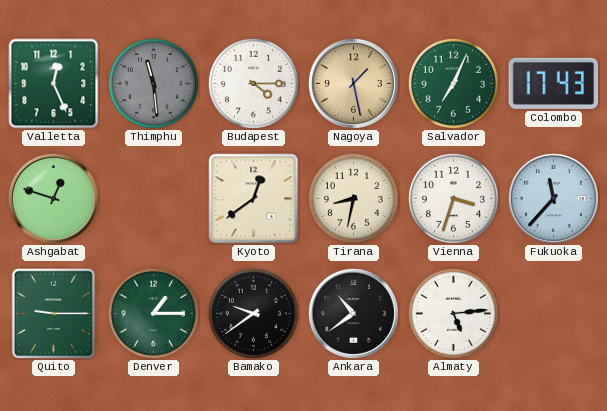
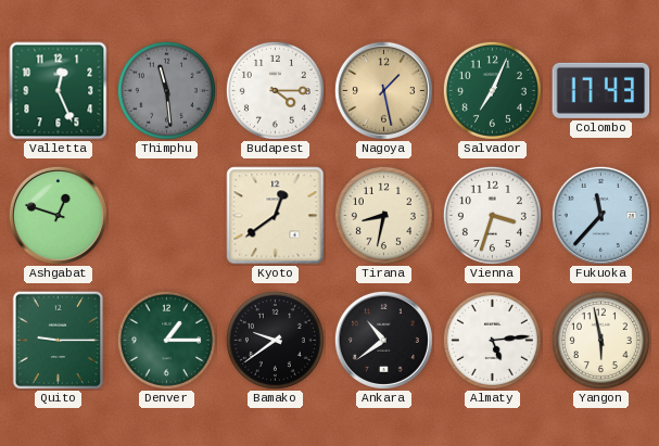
Yangon: none -> 5:58
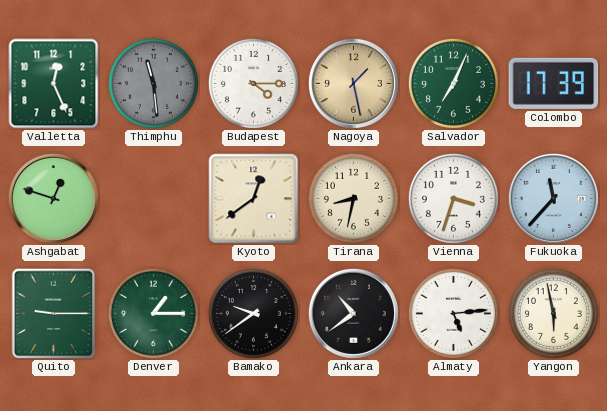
Colombo: 17:43 -> 17:39
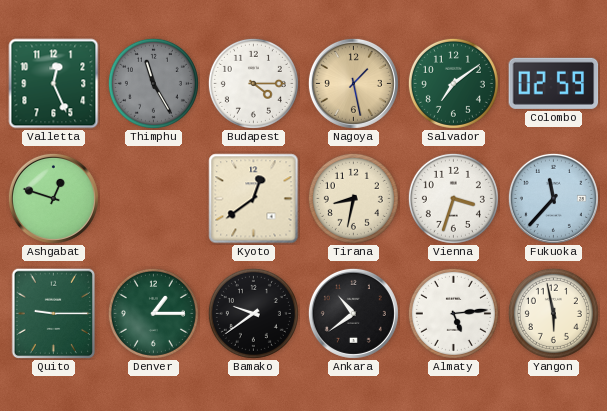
Thimphu: 11:29 -> 11:25
Salvador: 7:04 -> 7:09
Colombo: 17:39 -> 02:59
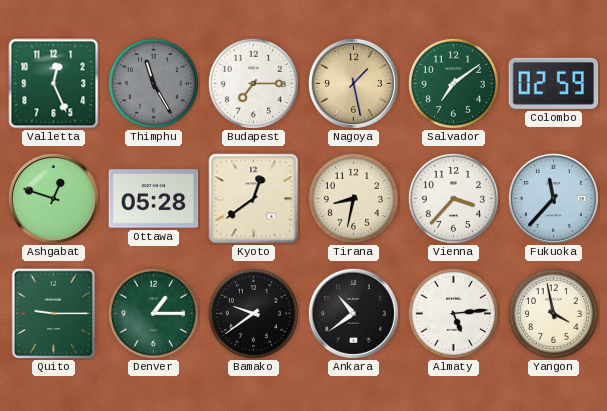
Budapest: 4:15 -> 7:15
Ottawa: none -> 05:28
Vienna: 3:33 -> 3:37
Yangon: 5:58 -> 3:58
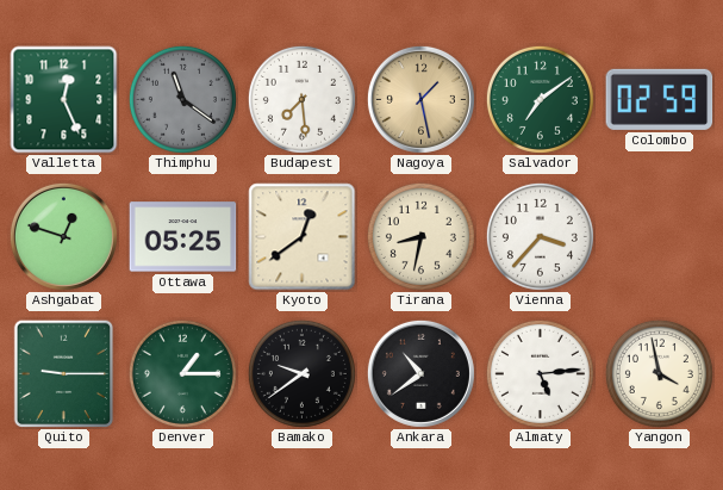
Thimphu: 11:25 -> 11:21
Budapest: 7:15 -> 7:29
Ottawa: 05:28 -> 05:25
Fukuoka: 11:37 -> none
